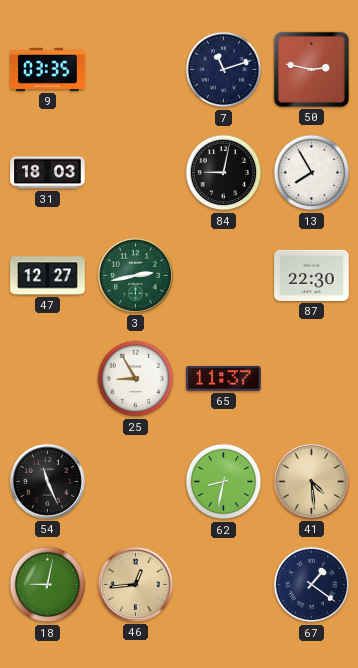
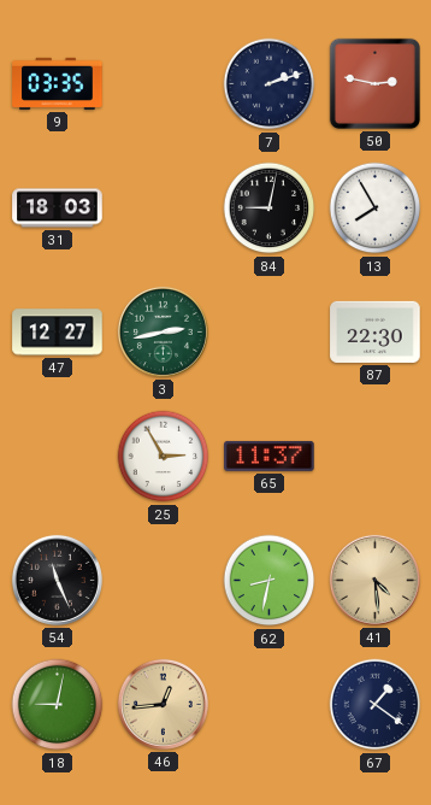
7: 11:12 -> 2:12
25: 8:55 -> 2:55
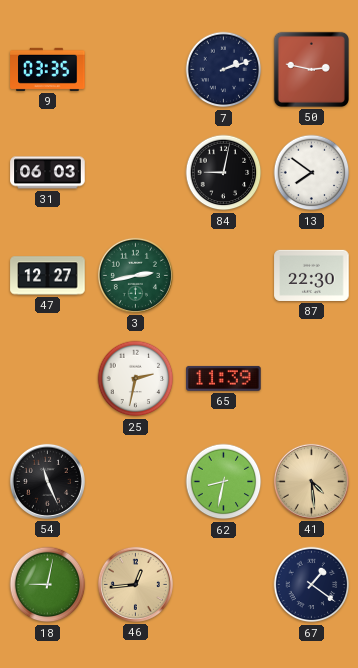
31: 18:03 -> 06:03
13: 7:55 -> 7:51
25: 2:55 -> 2:32
65: 11:37 -> 11:39
